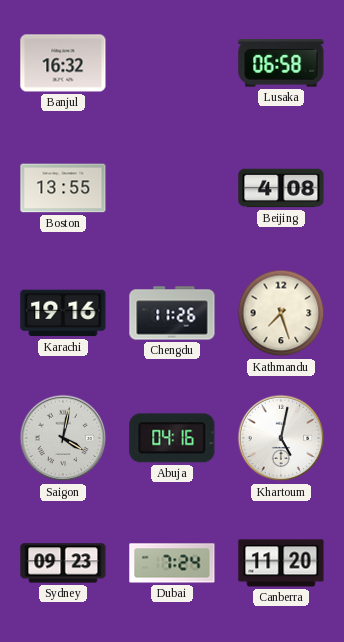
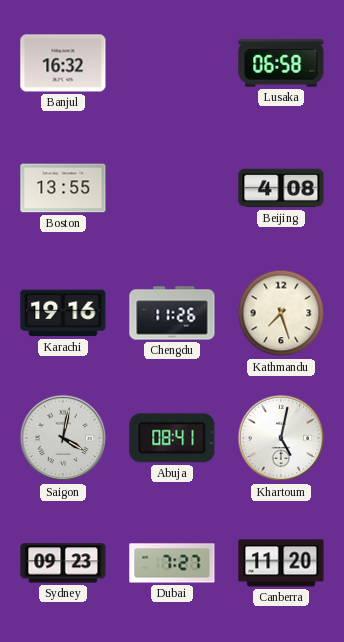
Abuja: 04:16 -> 08:41
Dubai: 7:24 -> 7:27
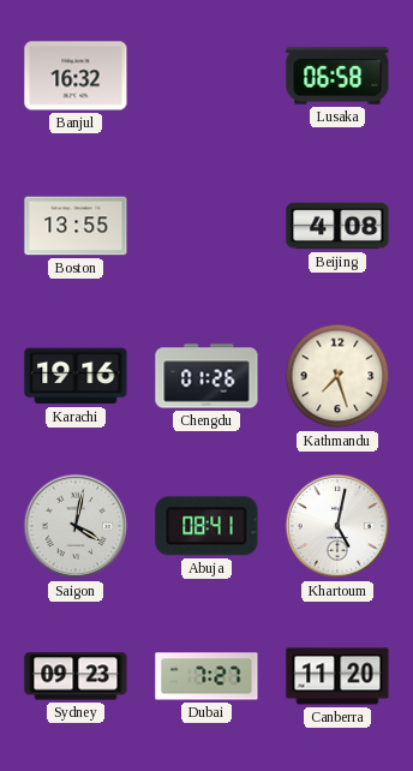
Chengdu: 11:26 -> 01:26
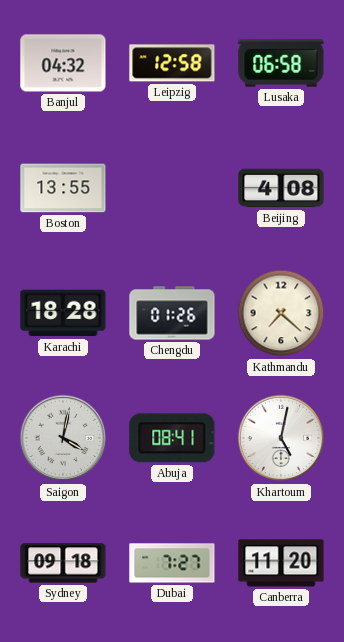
Banjul: 16:32 -> 04:32
Leipzig: none -> 12:58
Karachi: 19:16 -> 18:28
Kathmandu: 7:27 -> 7:22
Sydney: 09:23 -> 09:18
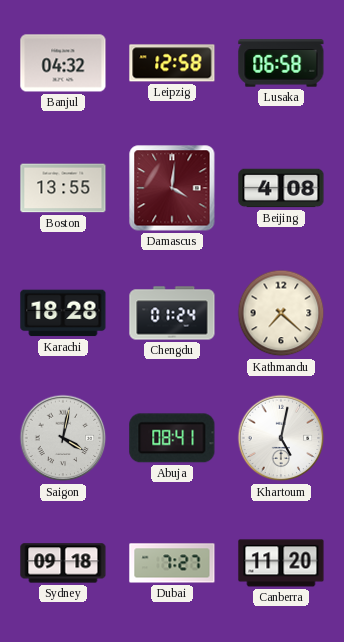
Damascus: none -> 4:01
Chengdu: 01:26 -> 01:24
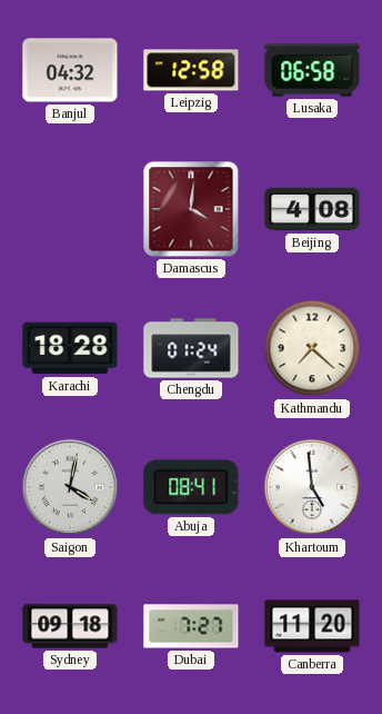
Boston: 13:55 -> none
Khartoum: 5:02 -> 4:59
